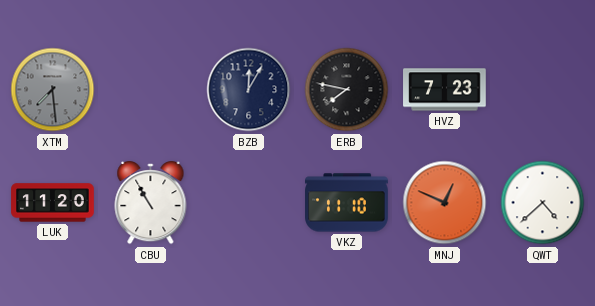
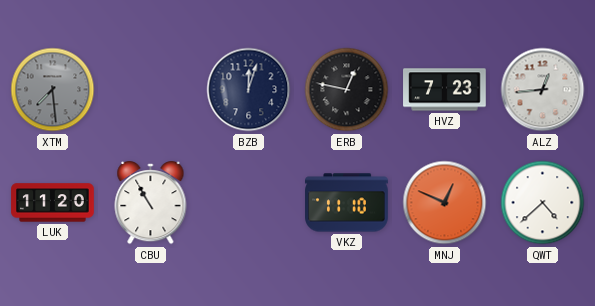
BZB: 12:05 -> 12:03
ERB: 7:47 -> 12:47
ALZ: none -> 12:44
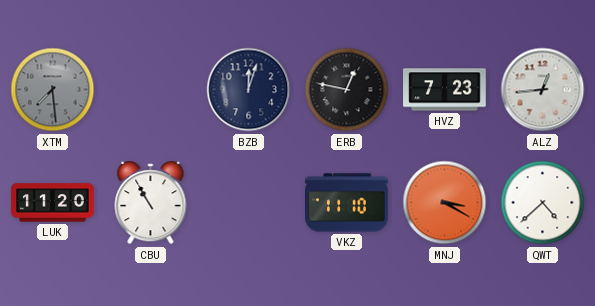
MNJ: 12:49 -> 3:20
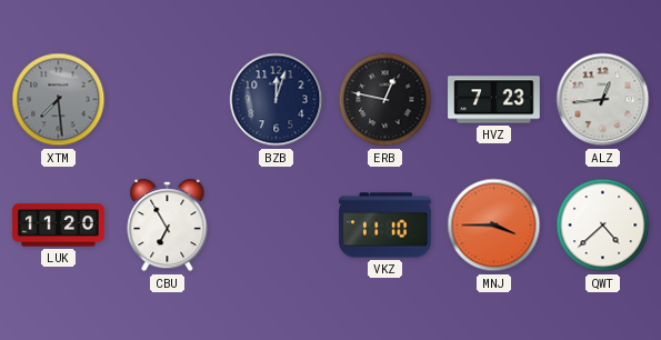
CBU: 10:55 -> 6:55
MNJ: 3:20 -> 3:45
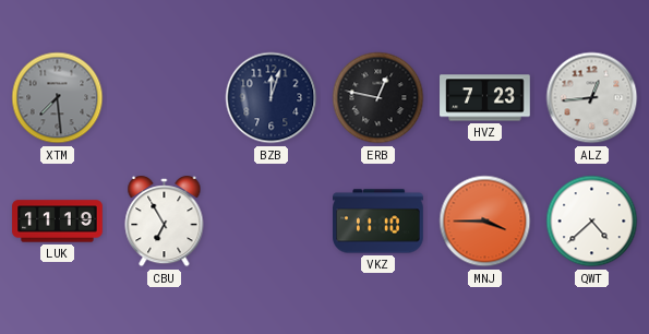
LUK: 11:20 -> 11:19
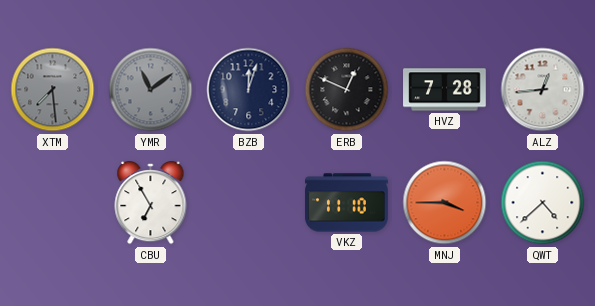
YMR: none -> 11:09
ERB: 12:47 -> 12:49
HVZ: 7:23 -> 7:28
LUK: 11:19 -> none
